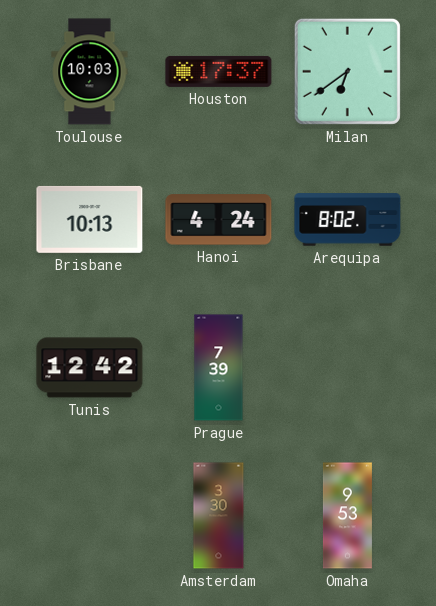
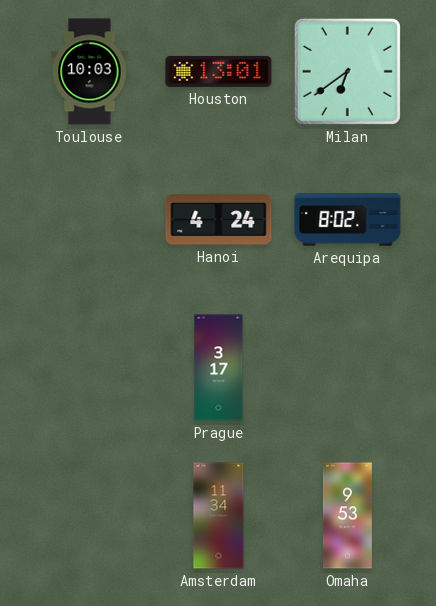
Houston: 17:37 -> 13:01
Brisbane: 10:13 -> none
Tunis: 12:42 -> none
Prague: 7:39 -> 3:17
Amsterdam: 3:30 -> 11:34
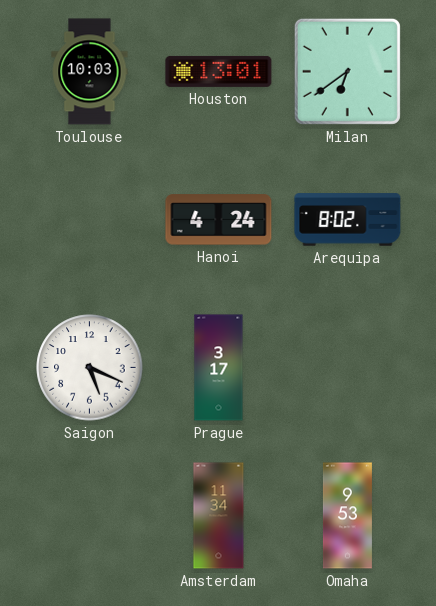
Saigon: none -> 5:19
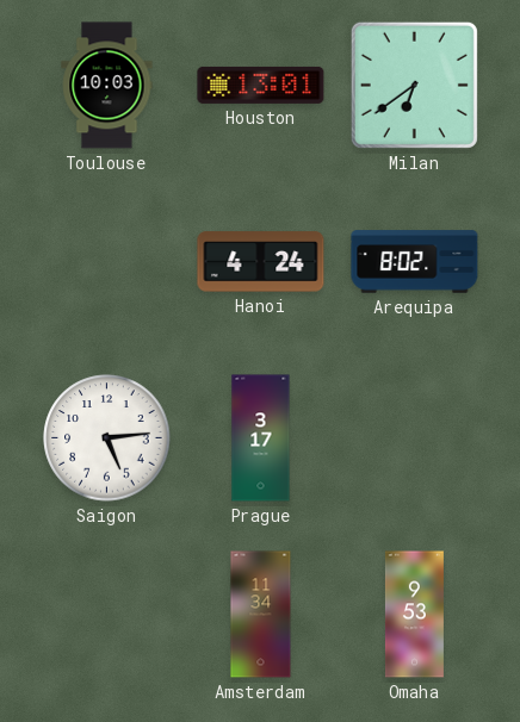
Saigon: 5:19 -> 5:14
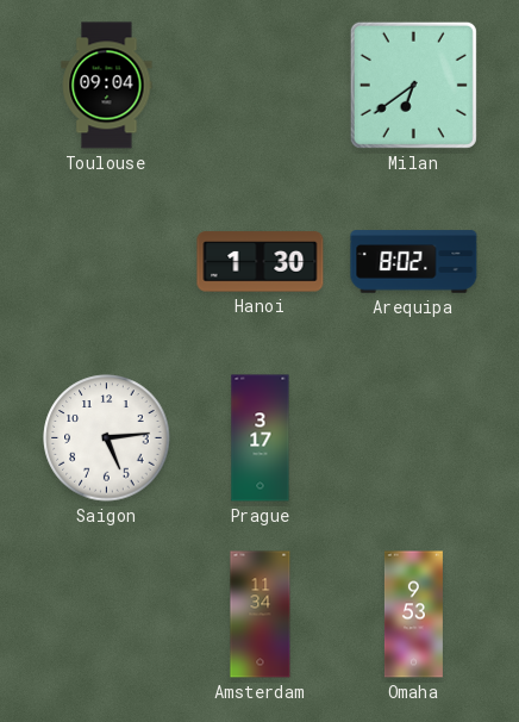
Toulouse: 10:03 -> 09:04
Houston: 13:01 -> none
Hanoi: 4:24 -> 1:30
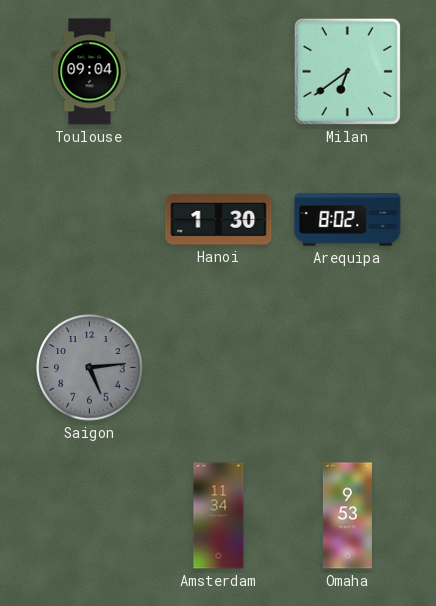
Saigon dial: white -> grey
Prague: 3:17 -> none
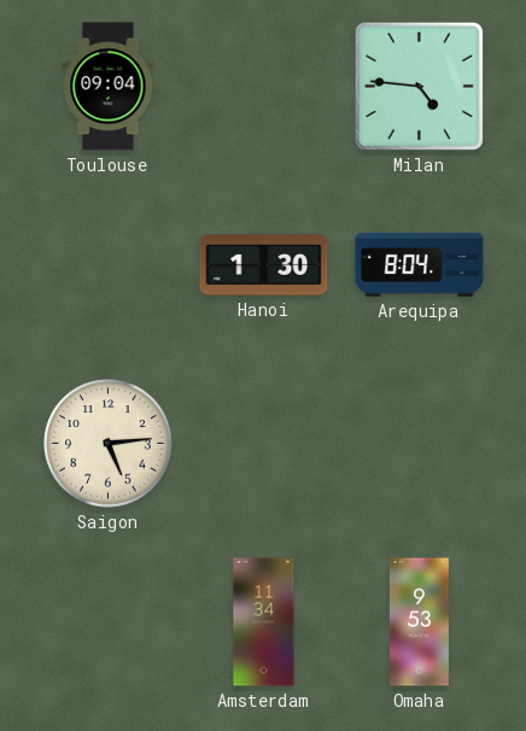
Milan: 6:39 -> 4:46
Arequipa: 8:02 -> 8:04
Saigon dial: grey -> cream
